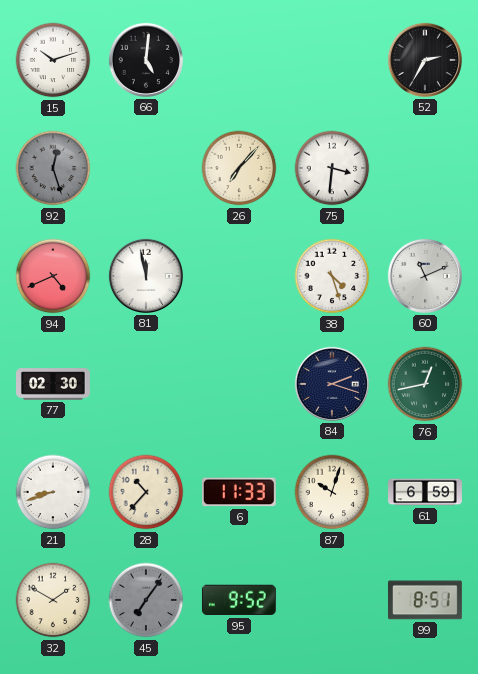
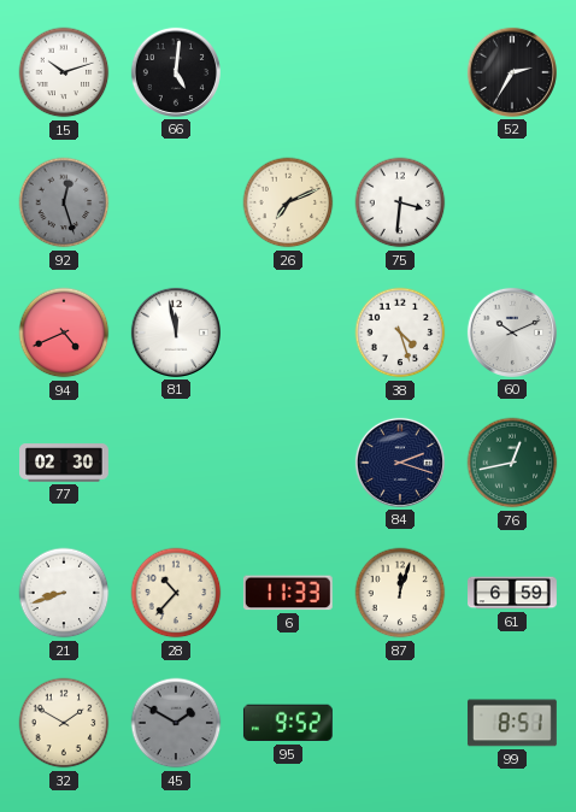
26: 7:07 -> 7:11
60: 11:11 -> 10:11
87: 10:03 -> 12:03
45: 7:06 -> 1:50
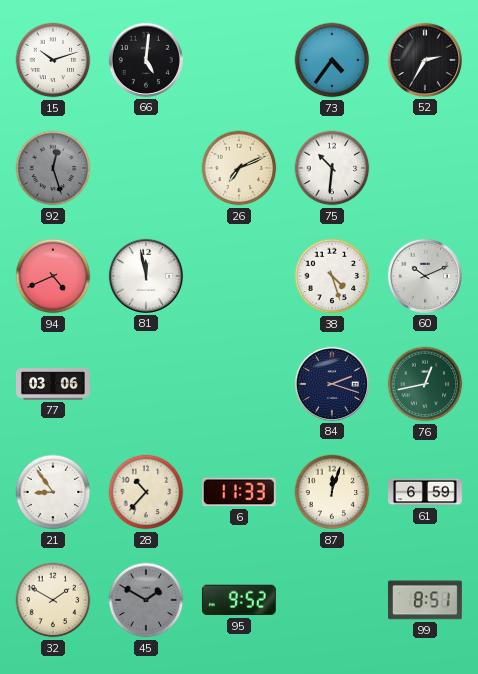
73: none -> 4:36
75: 3:31 -> 10:31
77: 02:30 -> 03:06
21: 8:42 -> 8:54
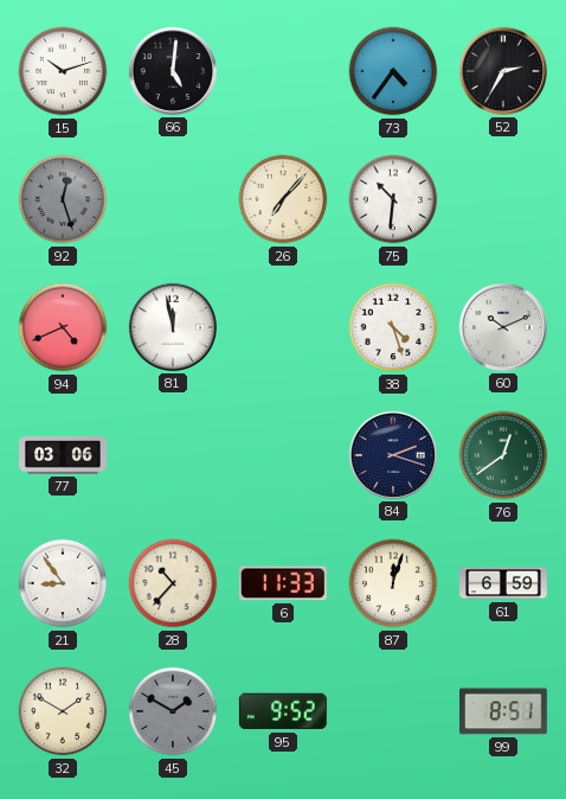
26: 7:11 -> 7:07
76: 12:43 -> 12:39
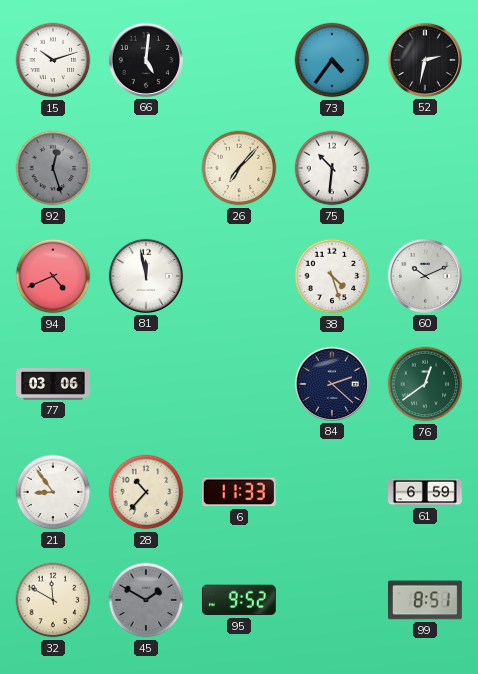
52: 2:35 -> 2:32
84: 2:18 -> 2:22
87: 12:03 -> none
32: 1:50 -> 11:50
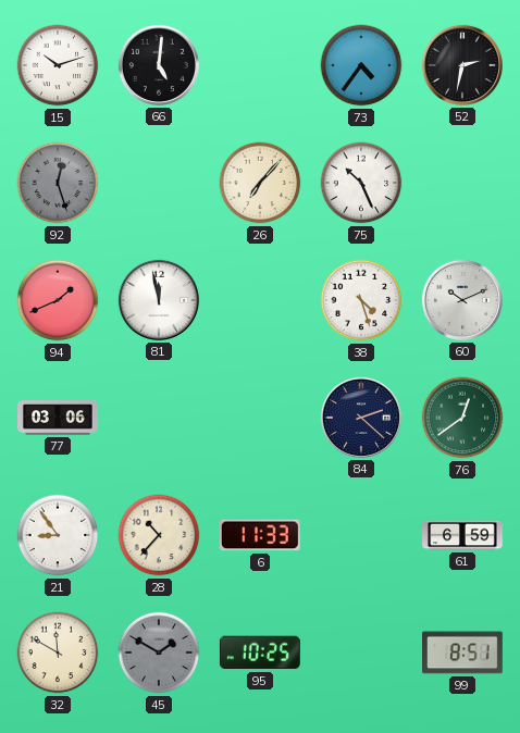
75: 10:31 -> 10:26
94: 4:41 -> 1:41
95: 9:52 -> 10:25
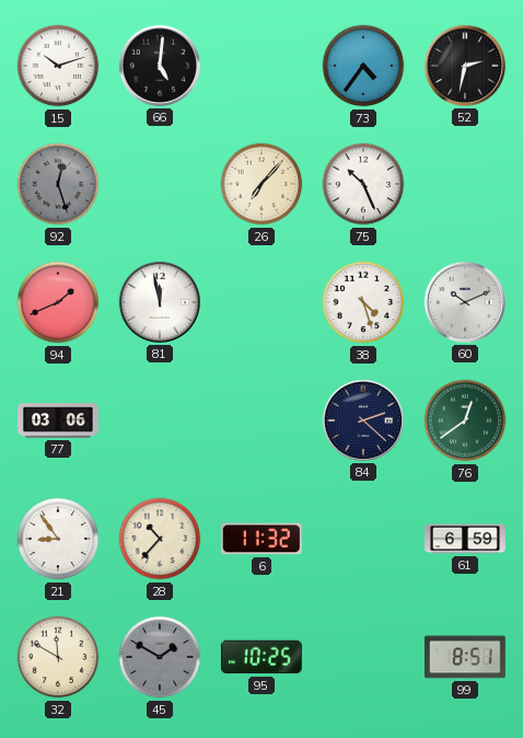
6: 11:33 -> 11:32
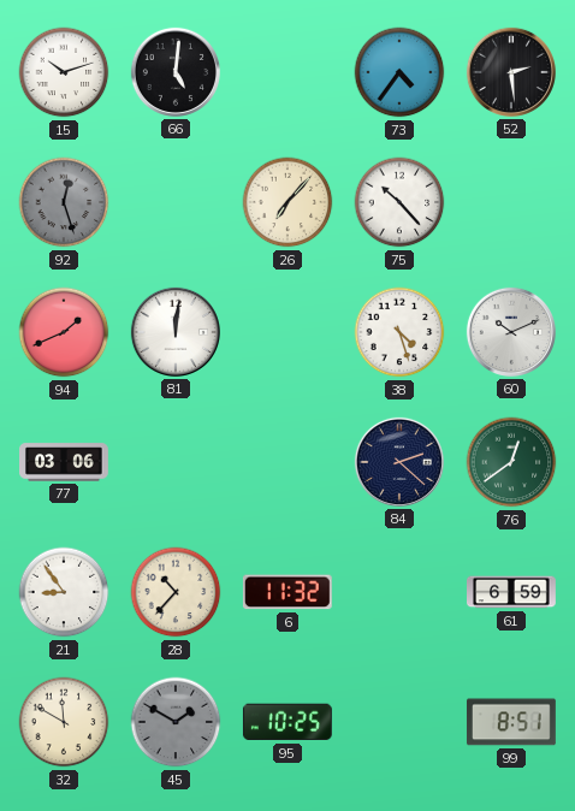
52: 2:32 -> 2:29
75: 10:26 -> 10:23
81: 11:58 -> 12:01
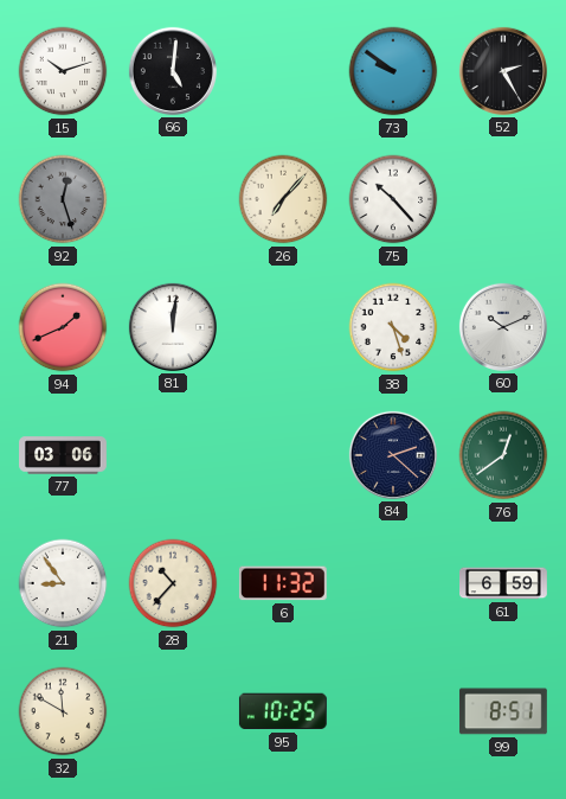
73: 4:36 -> 9:51
52: 2:29 -> 2:25
45: 1:50 -> none
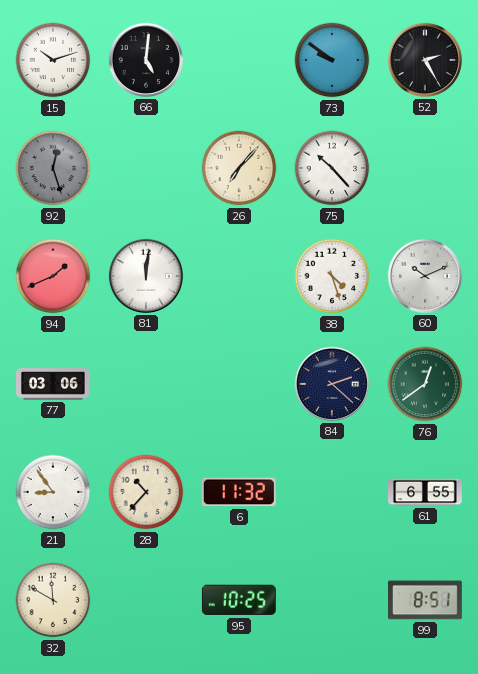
61: 6:59 -> 6:55
